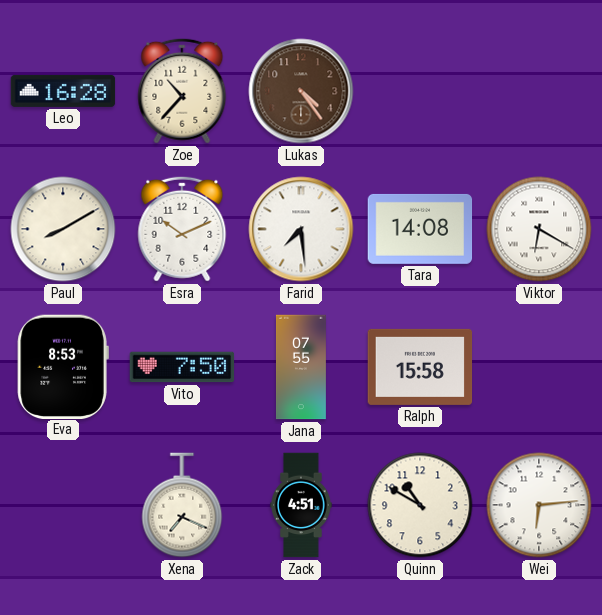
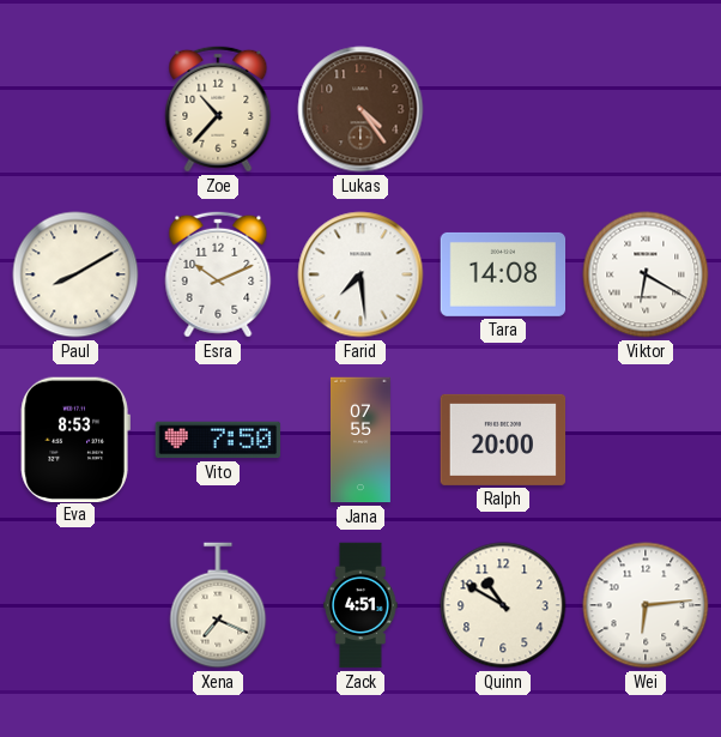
Leo: 16:28 -> none
Ralph: 15:58 -> 20:00
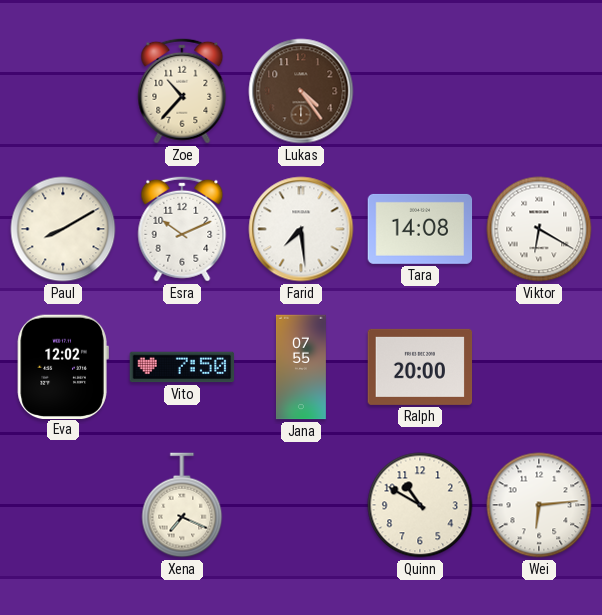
Eva: 8:53 -> 12:02
Zack: 4:51 -> none
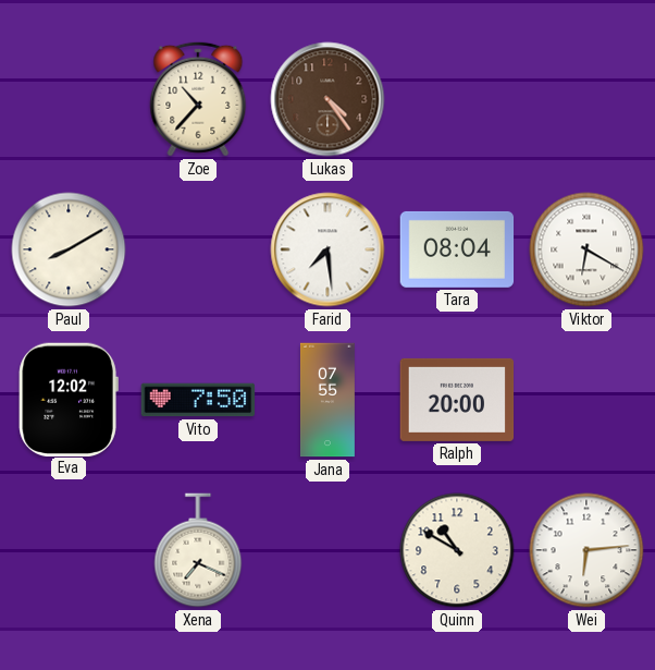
Esra: 10:11 -> none
Tara: 14:08 -> 08:04
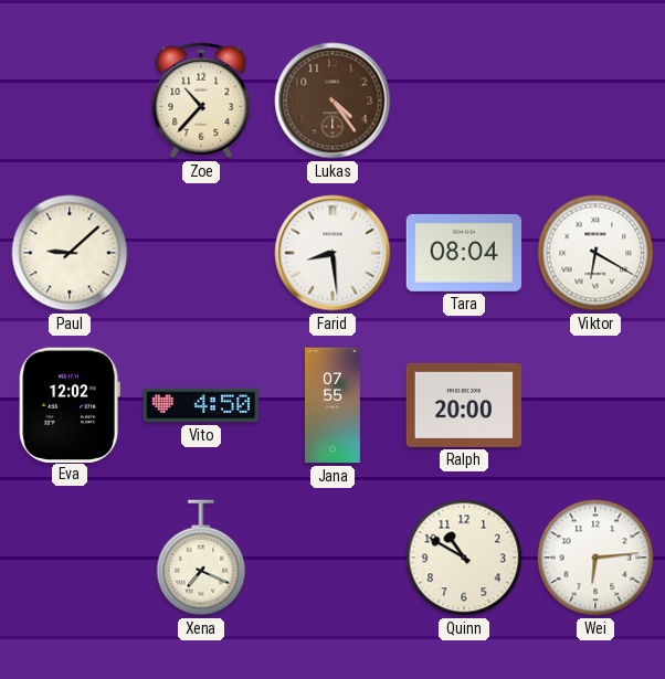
Paul: 8:10 -> 9:08
Farid: 7:29 -> 8:29
Vito: 7:50 -> 4:50
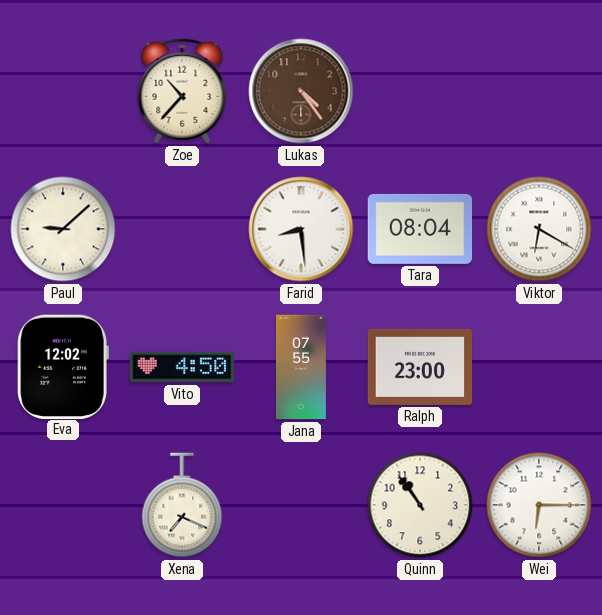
Ralph: 20:00 -> 23:00
Quinn: 10:50 -> 10:54
Wei: 6:14 -> 6:15
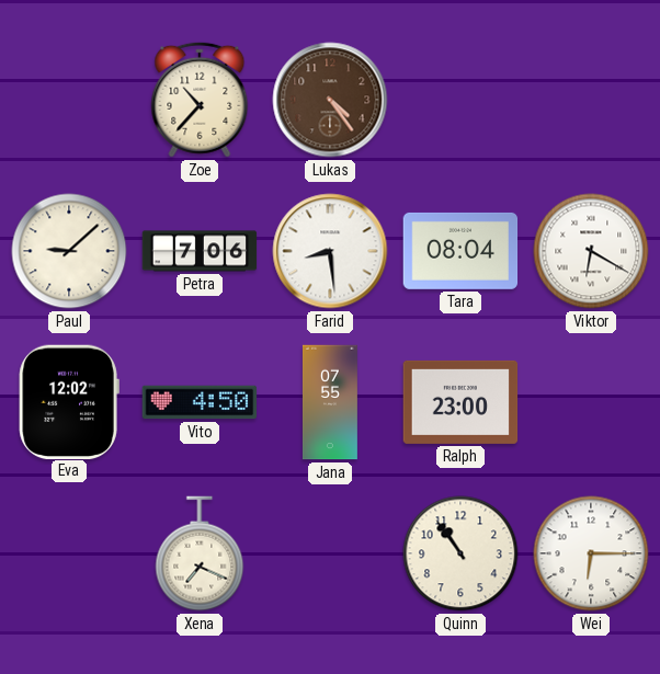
Petra: none -> 7:06
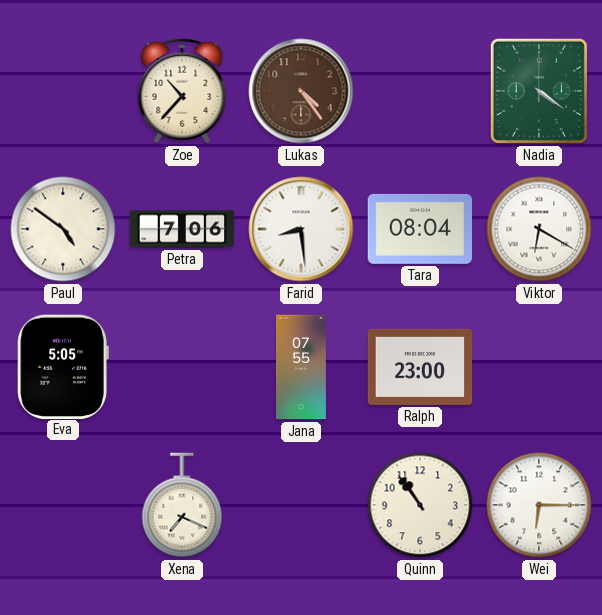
Nadia: none -> 4:21
Paul: 9:08 -> 4:51
Eva: 12:02 -> 5:05
Vito: 4:50 -> none
